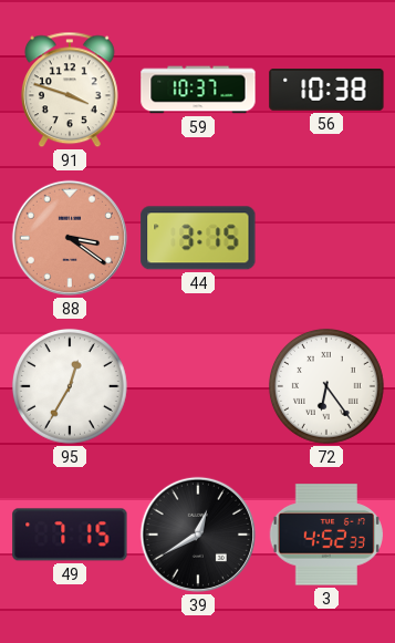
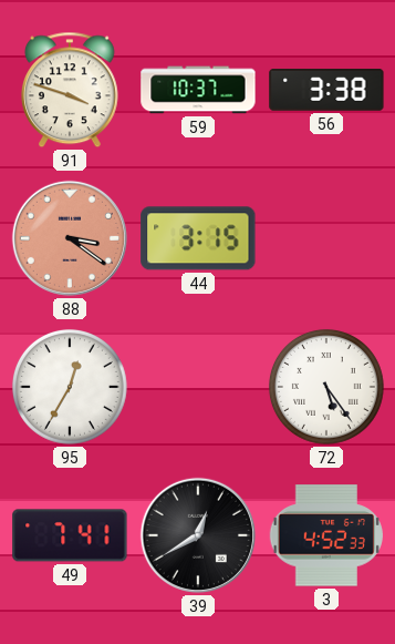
56: 10:38 -> 3:38
72: 6:24 -> 5:24
49: 7:15 -> 7:41
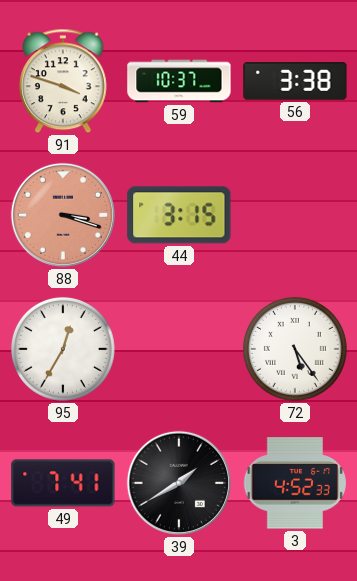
88: 3:21 -> 3:18
39: 12:40 -> 1:40
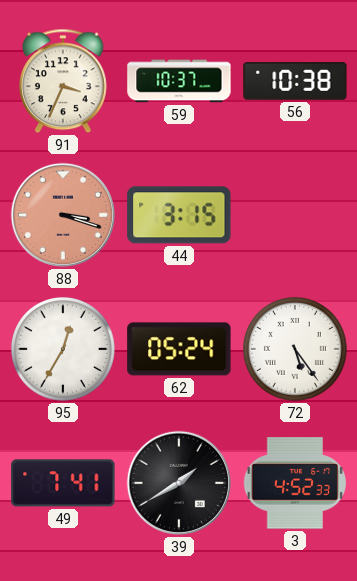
91: 3:48 -> 3:34
56: 3:38 -> 10:38
62: none -> 05:24
